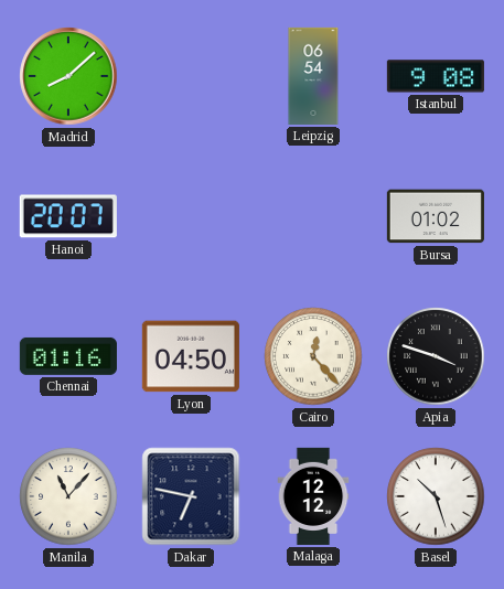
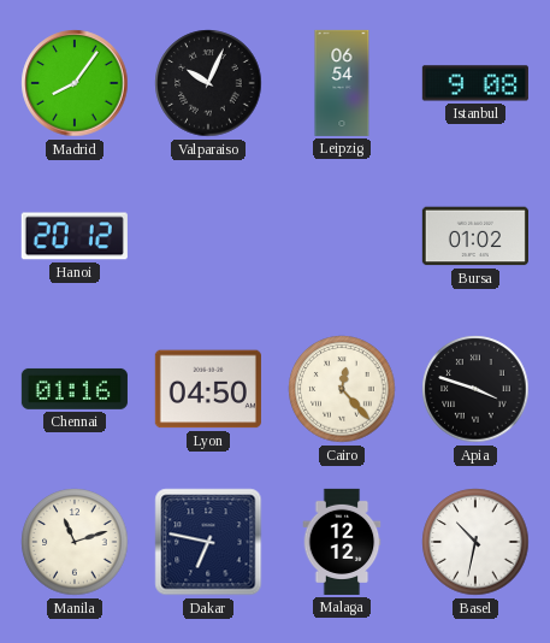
Madrid: 8:08 -> 8:06
Valparaiso: none -> 10:04
Hanoi: 20:07 -> 20:12
Manila: 11:07 -> 11:12
Basel: 10:27 -> 10:32
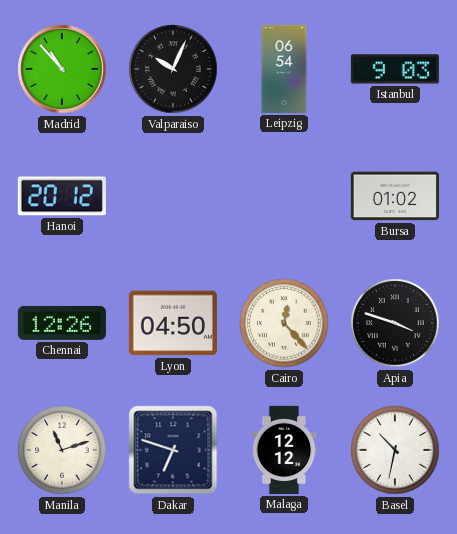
Madrid: 8:06 -> 10:53
Istanbul: 9:08 -> 9:03
Chennai: 01:16 -> 12:26
Dakar: 6:47 -> 6:48
